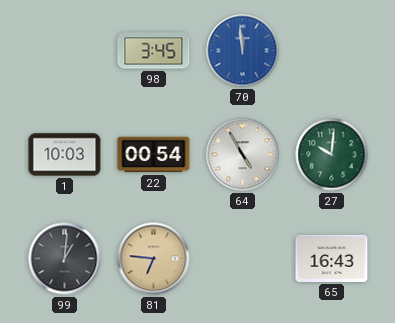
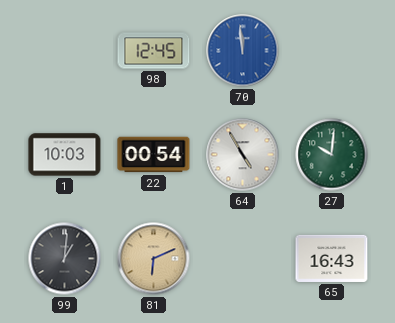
98: 3:45 -> 12:45
81: 6:46 -> 6:11
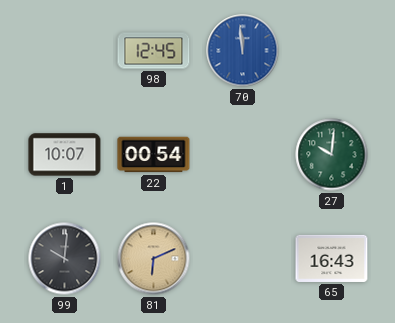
1: 10:03 -> 10:07
64: 4:55 -> none
99: 1:01 -> 10:01
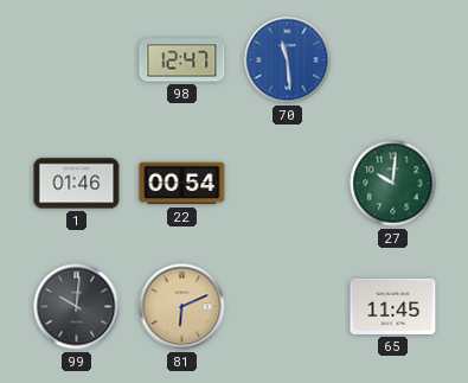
98: 12:45 -> 12:47
70: 11:59 -> 11:29
1: 10:07 -> 01:46
65: 16:43 -> 11:45
